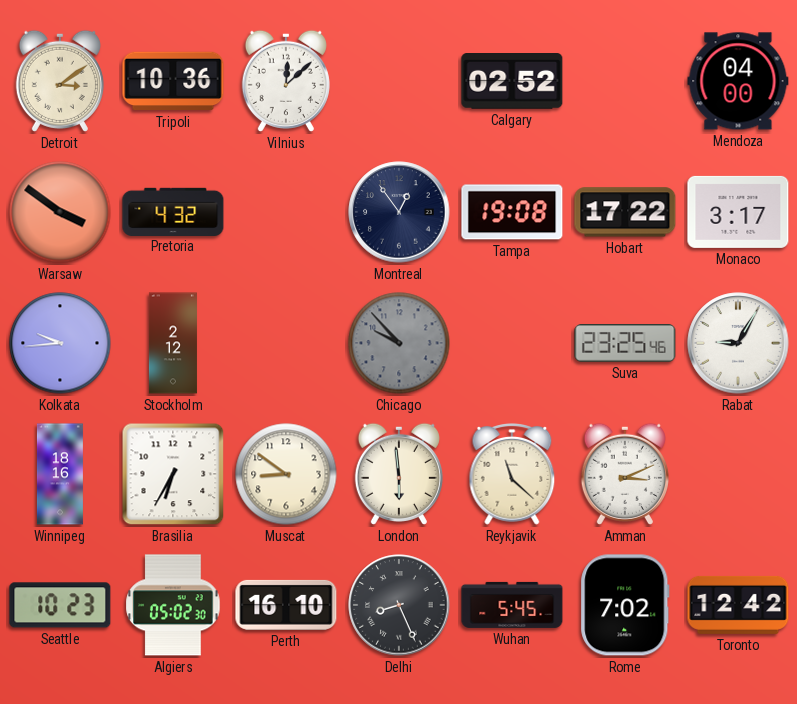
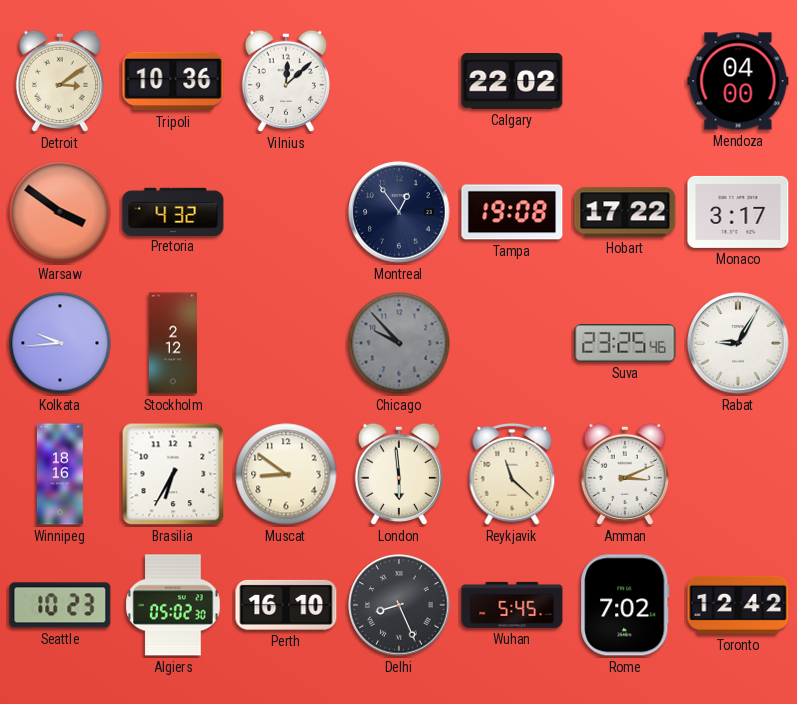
Calgary: 02:52 -> 22:02
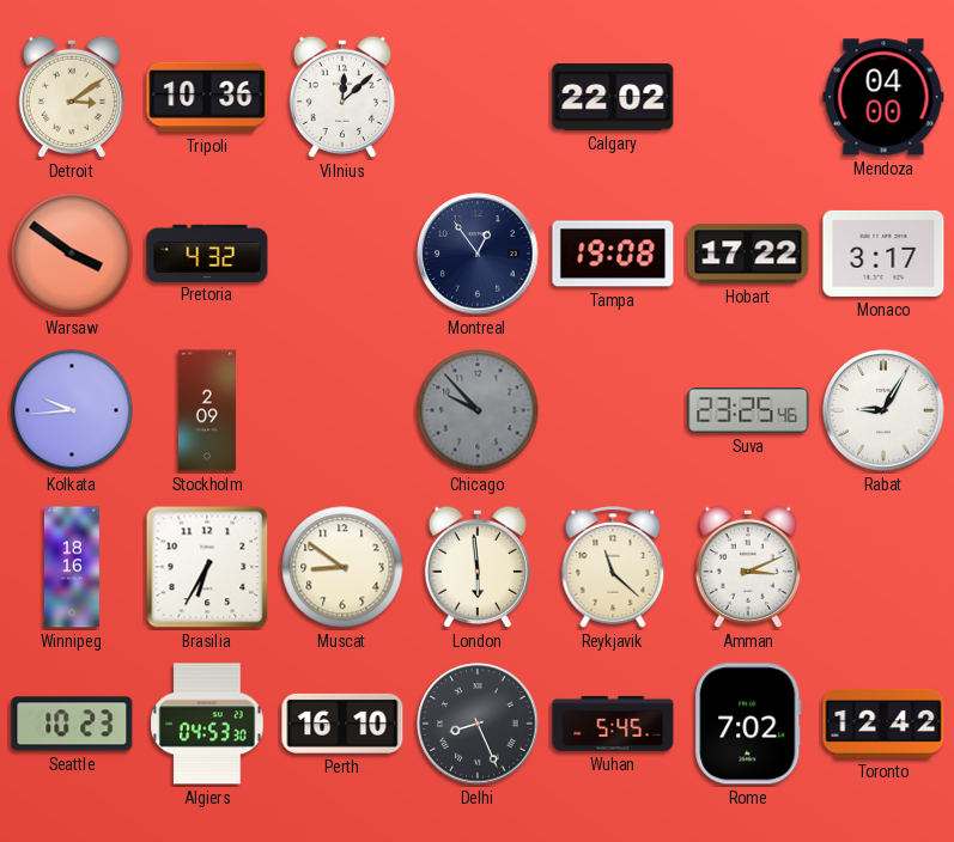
Stockholm: 2:12 -> 2:09
Algiers: 05:02 -> 04:53
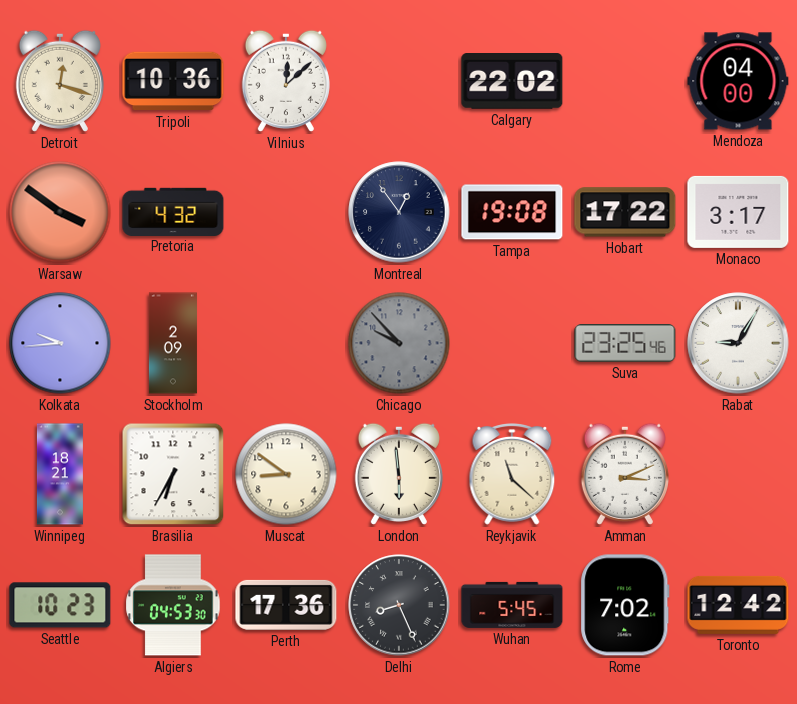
Detroit: 3:09 -> 12:18
Winnipeg: 18:16 -> 18:21
Perth: 16:10 -> 17:36
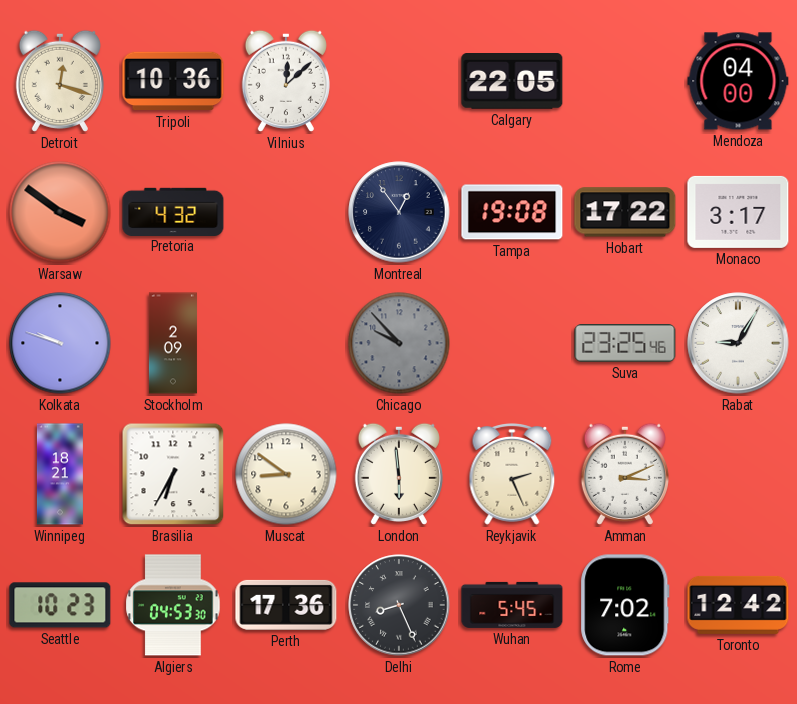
Calgary: 22:02 -> 22:05
Kolkata: 9:44 -> 9:48
Reykjavik: 11:22 -> 2:26
